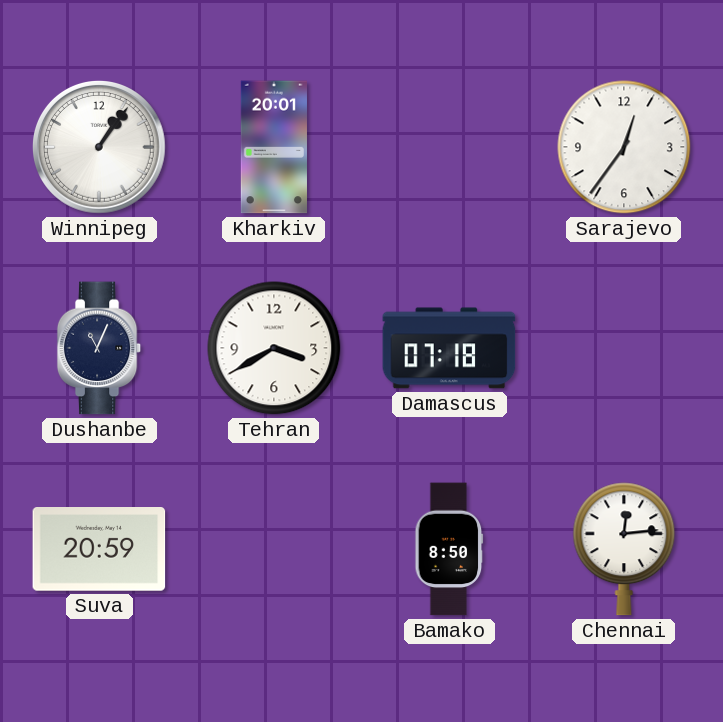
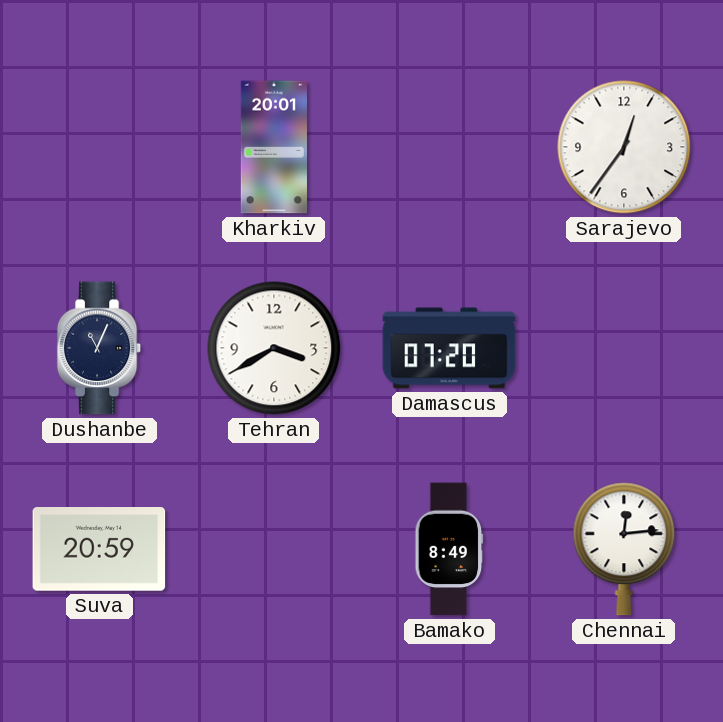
Winnipeg: 1:06 -> none
Damascus: 07:18 -> 07:20
Bamako: 8:50 -> 8:49
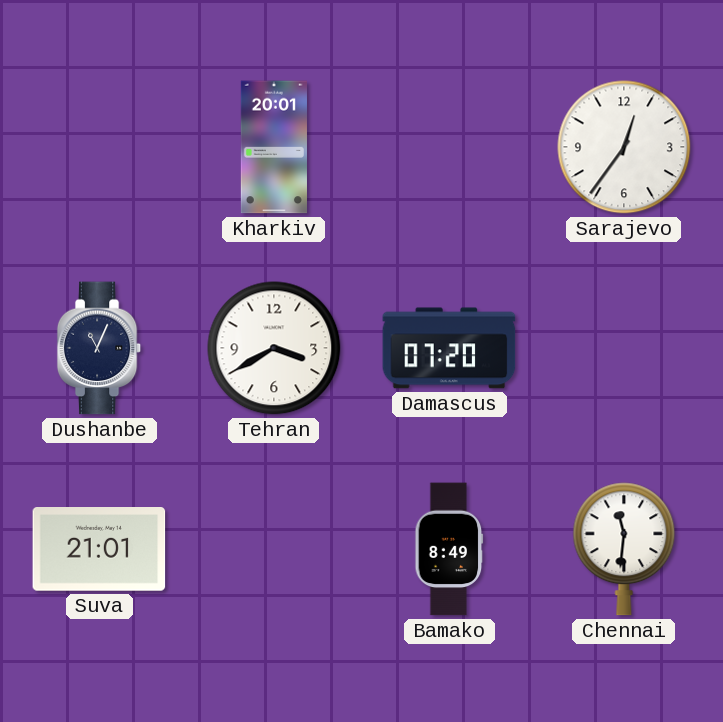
Suva: 20:59 -> 21:01
Chennai: 12:14 -> 11:31
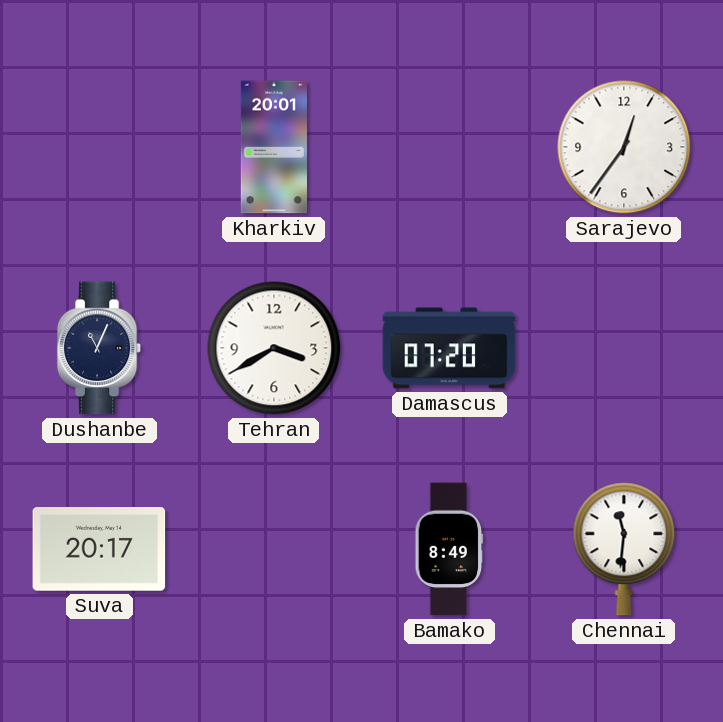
Suva: 21:01 -> 20:17
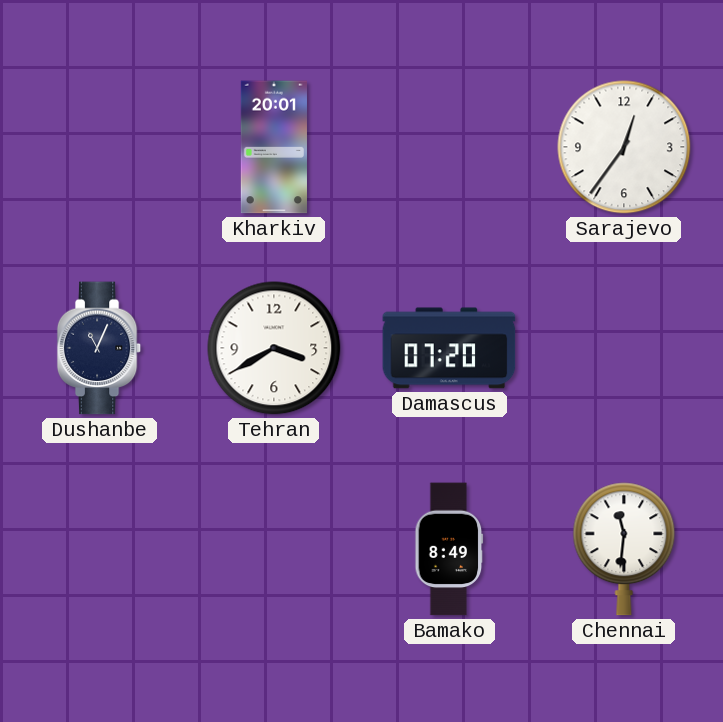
Suva: 20:17 -> none
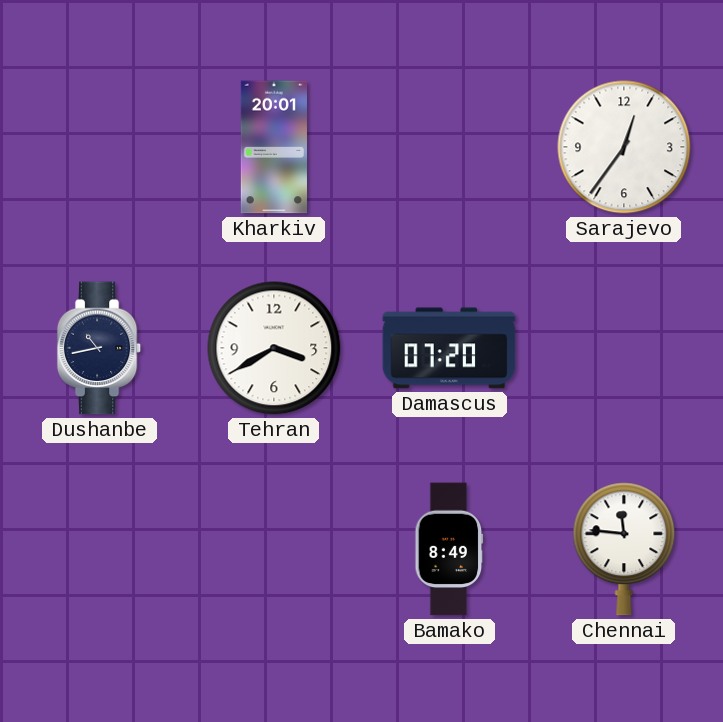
Dushanbe: 11:04 -> 10:43
Chennai: 11:31 -> 11:46
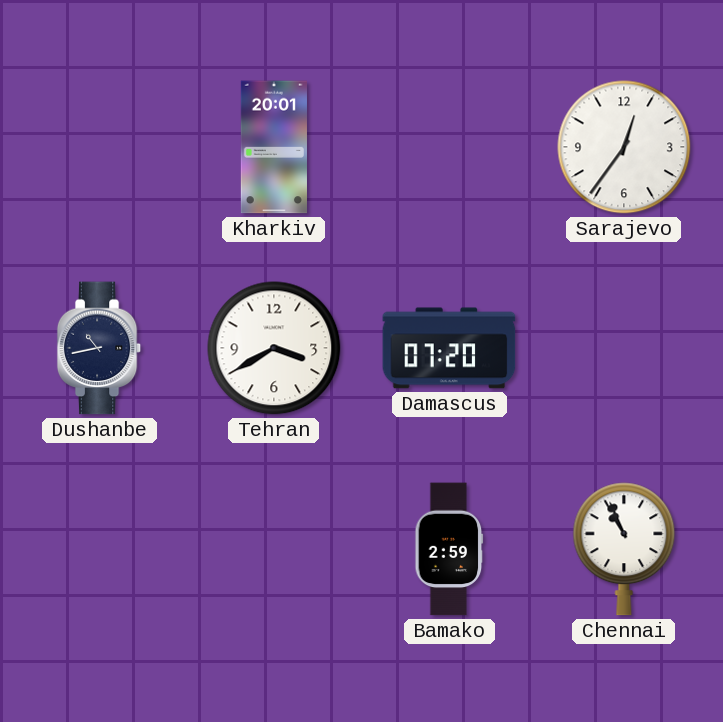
Bamako: 8:49 -> 2:59
Chennai: 11:46 -> 10:56
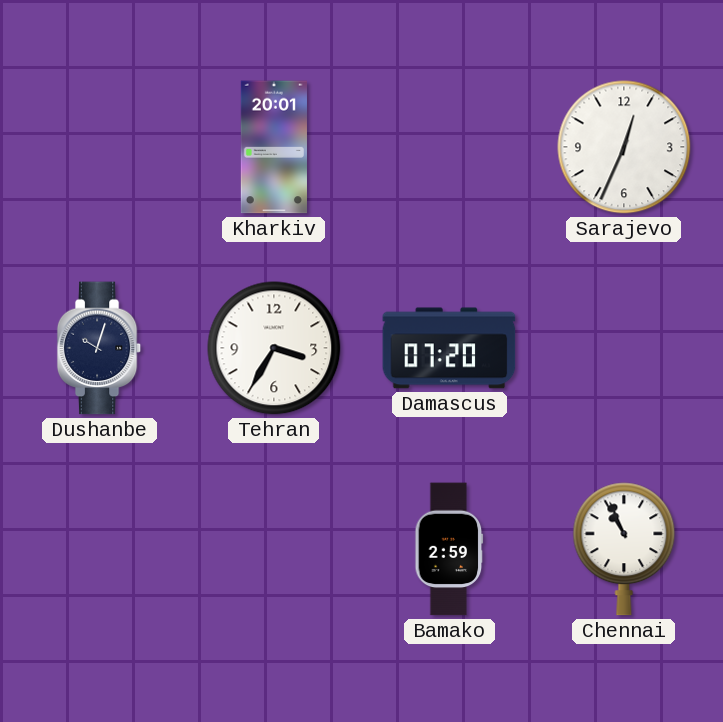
Sarajevo: 12:36 -> 12:34
Dushanbe: 10:43 -> 10:03
Tehran: 3:40 -> 3:35
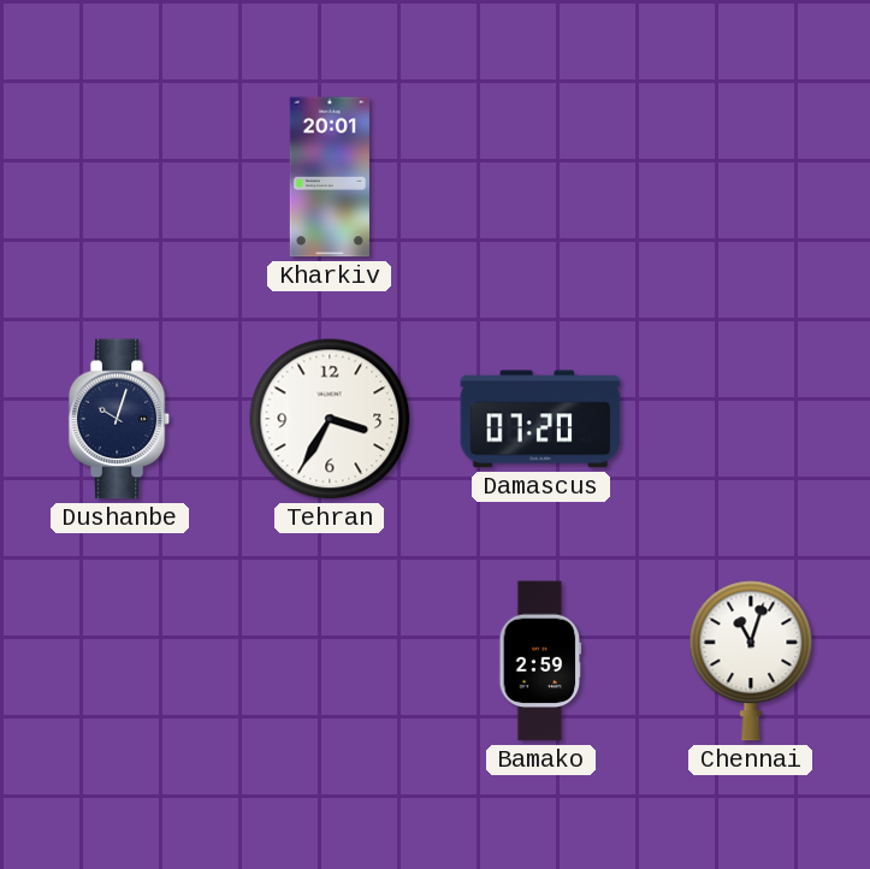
Sarajevo: 12:34 -> none
Chennai: 10:56 -> 11:03
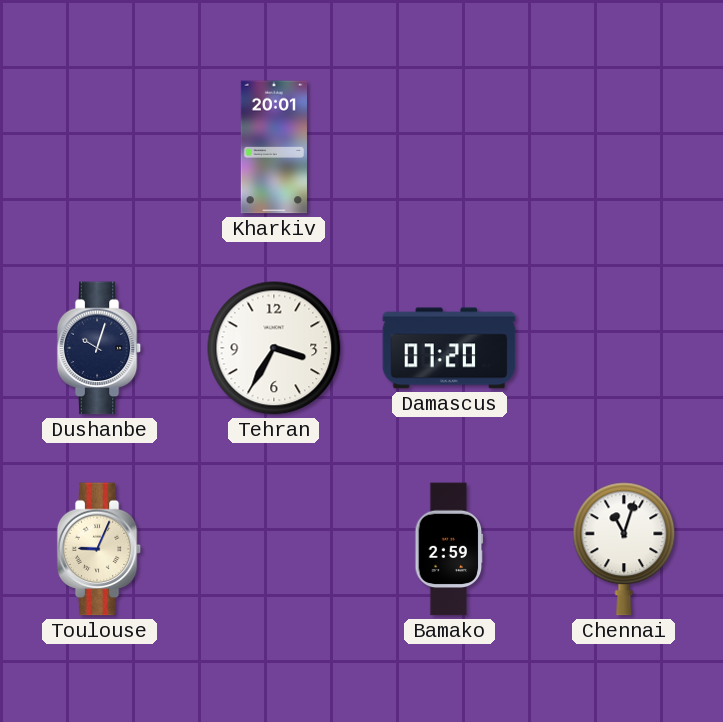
Toulouse: none -> 9:04
